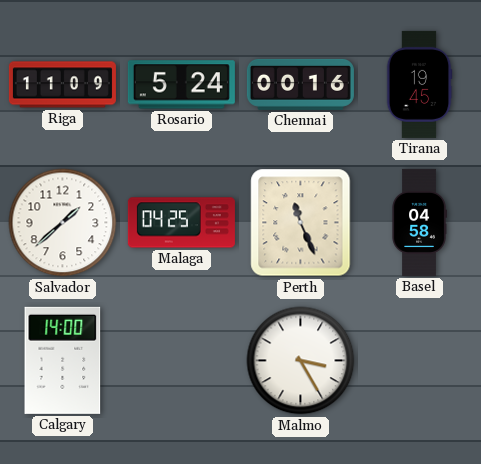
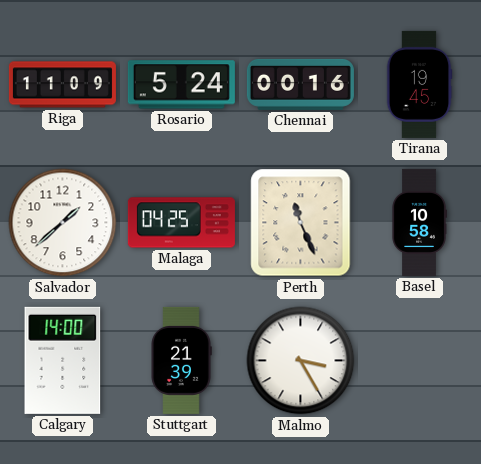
Basel: 04:58 -> 10:58
Stuttgart: none -> 21:39
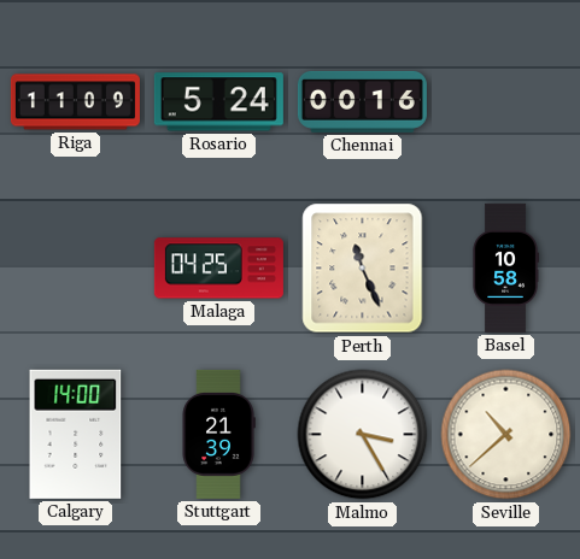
Tirana: 19:45 -> none
Salvador: 1:38 -> none
Seville: none -> 10:38
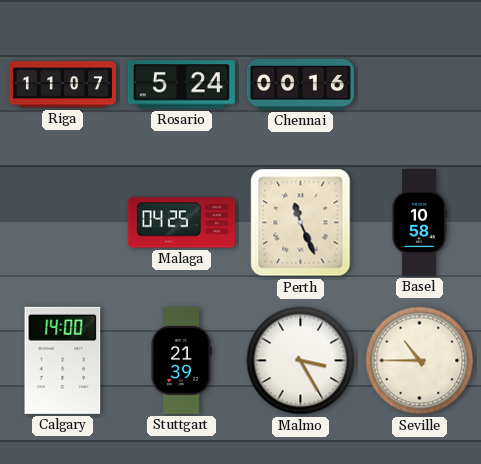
Riga: 11:09 -> 11:07
Seville: 10:38 -> 10:45
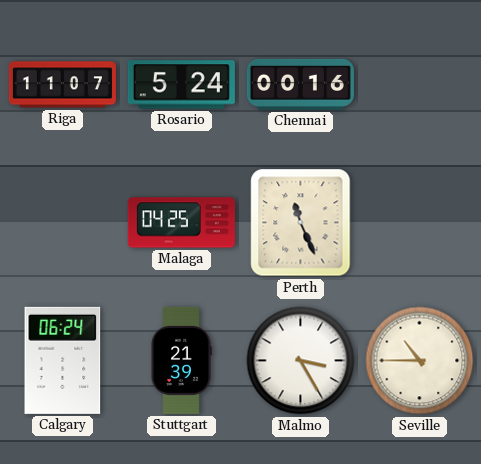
Basel: 10:58 -> none
Calgary: 14:00 -> 06:24
